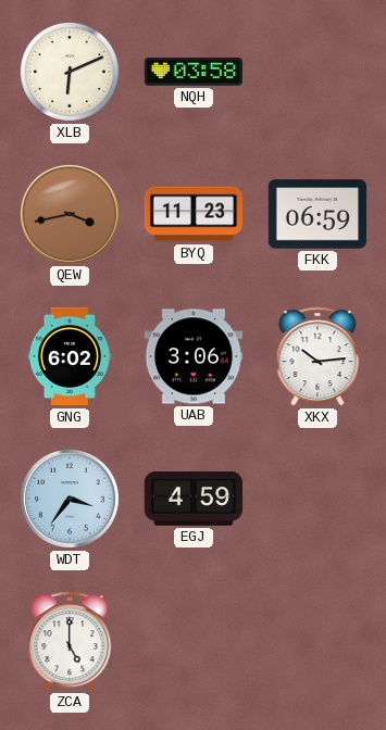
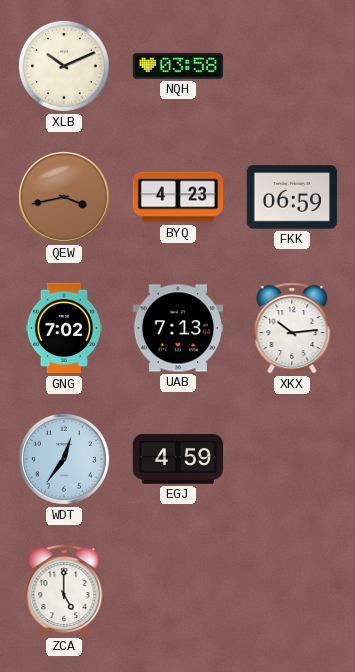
XLB: 6:11 -> 10:11
BYQ: 11:23 -> 4:23
GNG: 6:02 -> 7:02
UAB: 3:06 -> 7:13
WDT: 3:36 -> 12:36
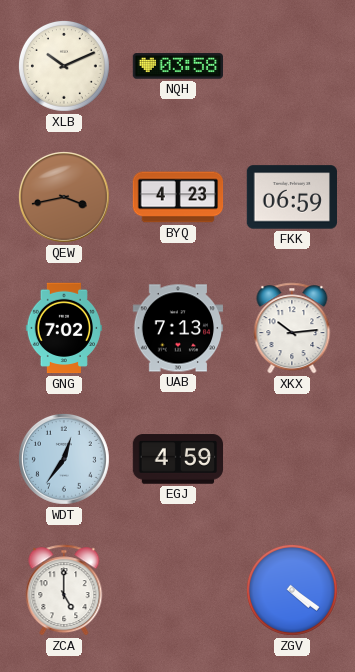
ZGV: none -> 4:21
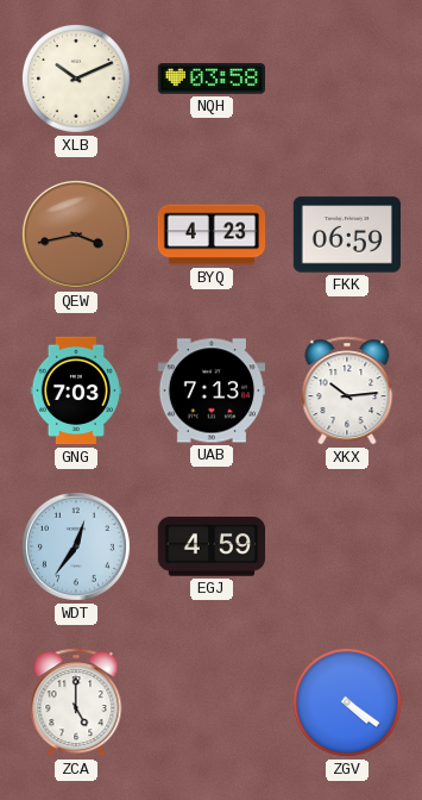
GNG: 7:02 -> 7:03
